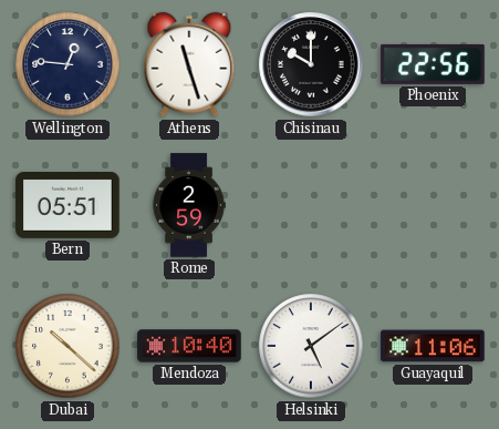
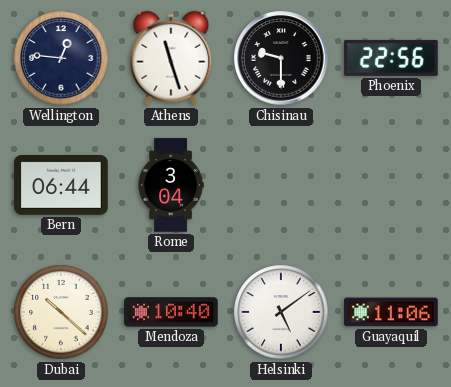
Chisinau: 10:00 -> 9:30
Bern: 05:51 -> 06:44
Rome: 2:59 -> 3:04
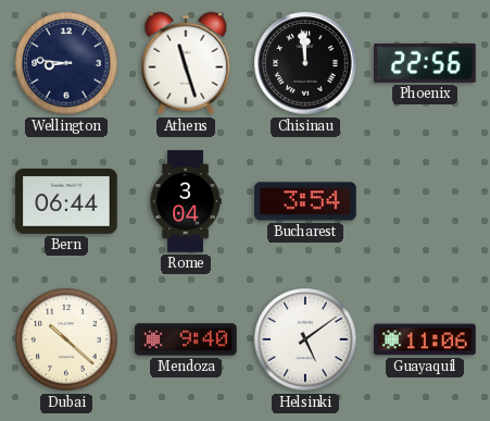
Wellington: 12:46 -> 8:46
Chisinau: 9:30 -> 11:59
Bucharest: none -> 3:54
Mendoza: 10:40 -> 9:40
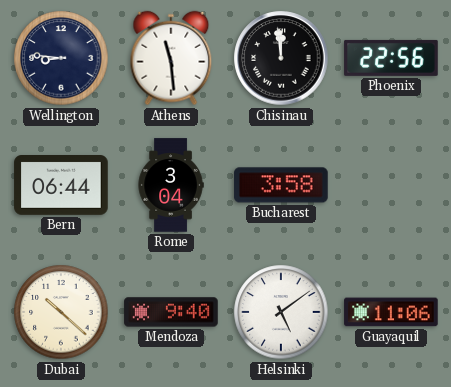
Athens: 11:27 -> 11:29
Bucharest: 3:54 -> 3:58
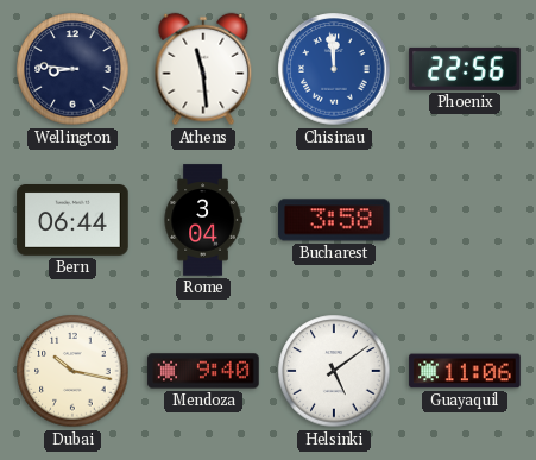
Chisinau dial: black -> blue
Dubai: 10:22 -> 10:17
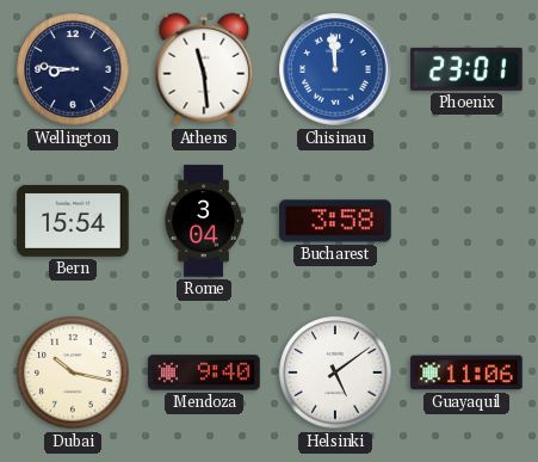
Phoenix: 22:56 -> 23:01
Bern: 06:44 -> 15:54
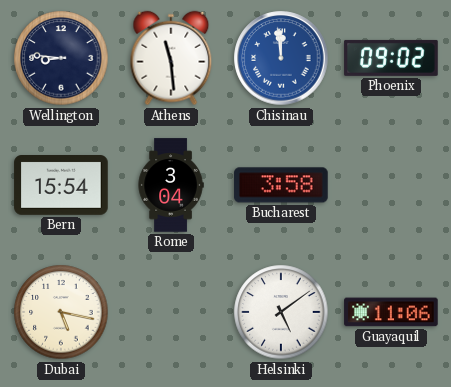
Phoenix: 23:01 -> 09:02
Dubai: 10:17 -> 5:17
Mendoza: 9:40 -> none
